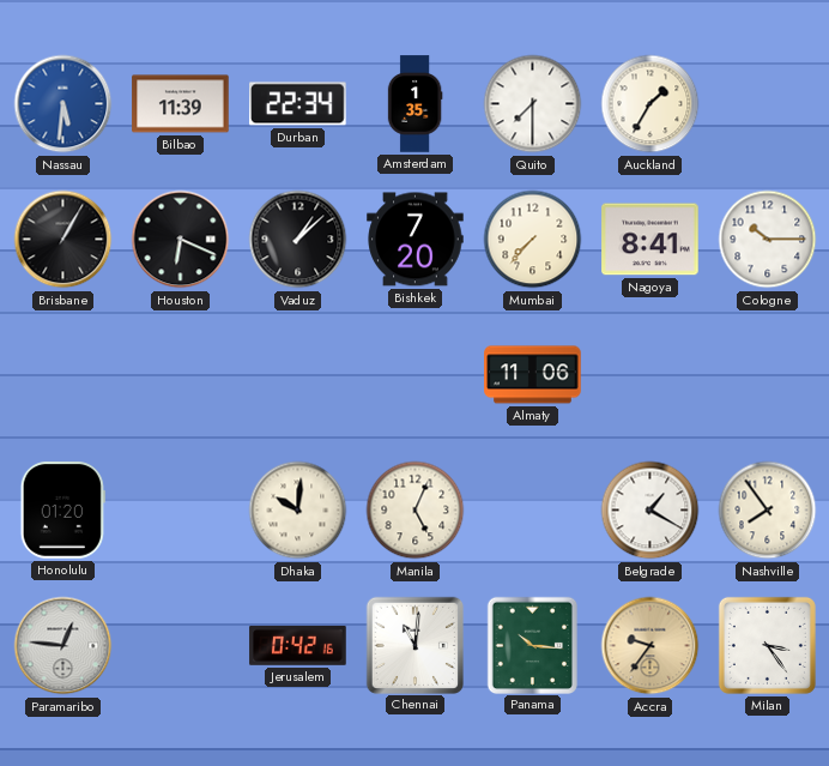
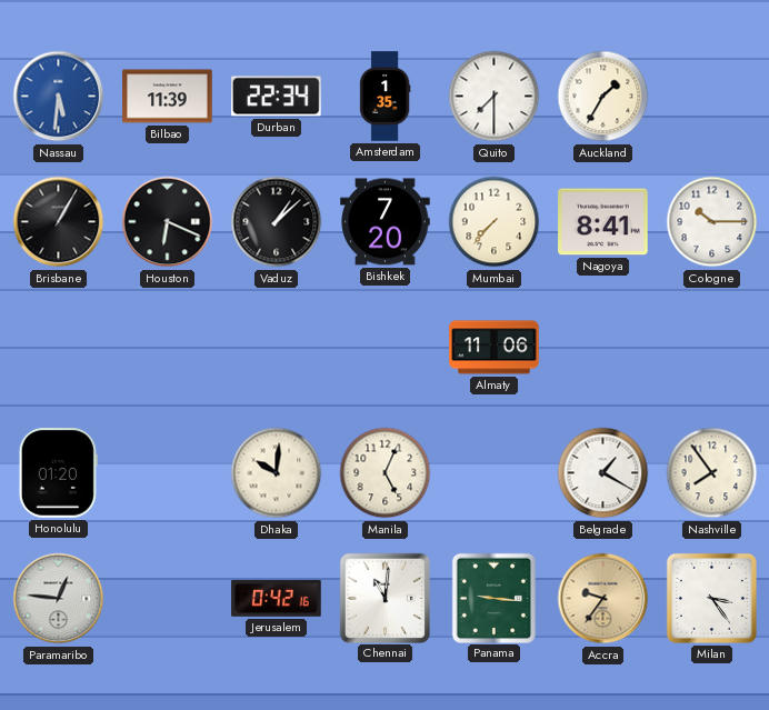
Panama: 10:16 -> 9:16
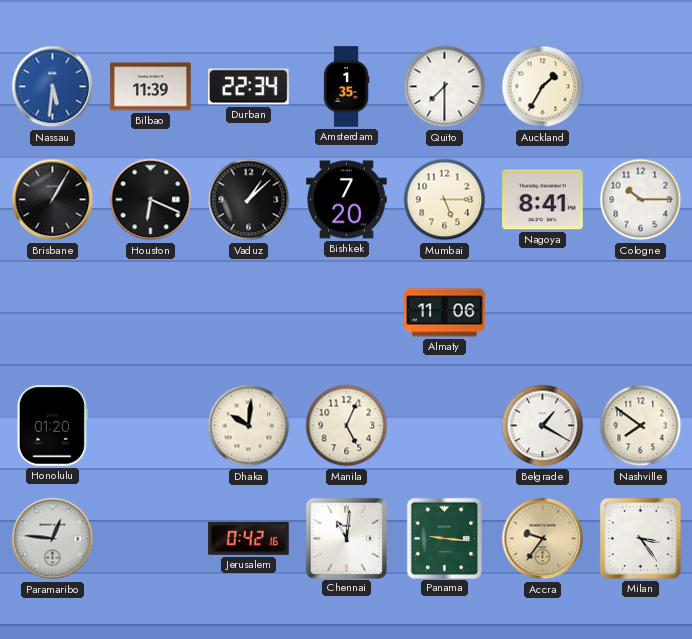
Mumbai: 7:37 -> 5:15
Nashville: 7:54 -> 7:51
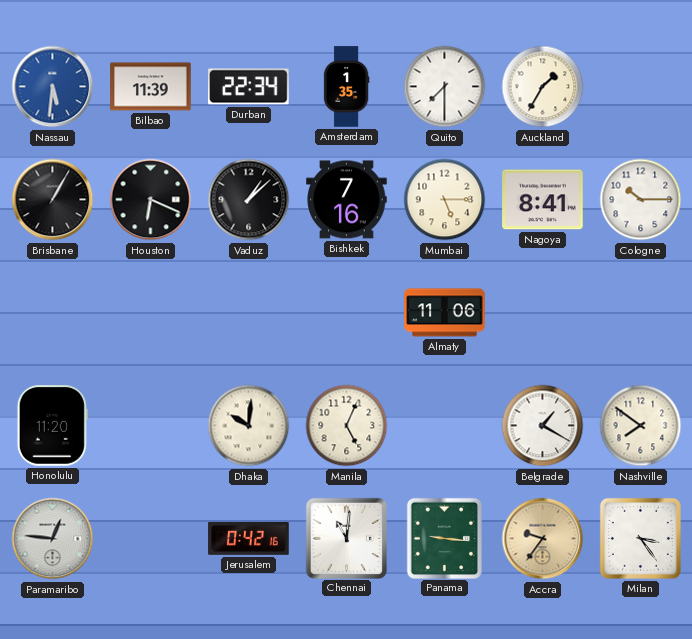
Bishkek: 7:20 -> 7:16
Honolulu: 01:20 -> 11:20
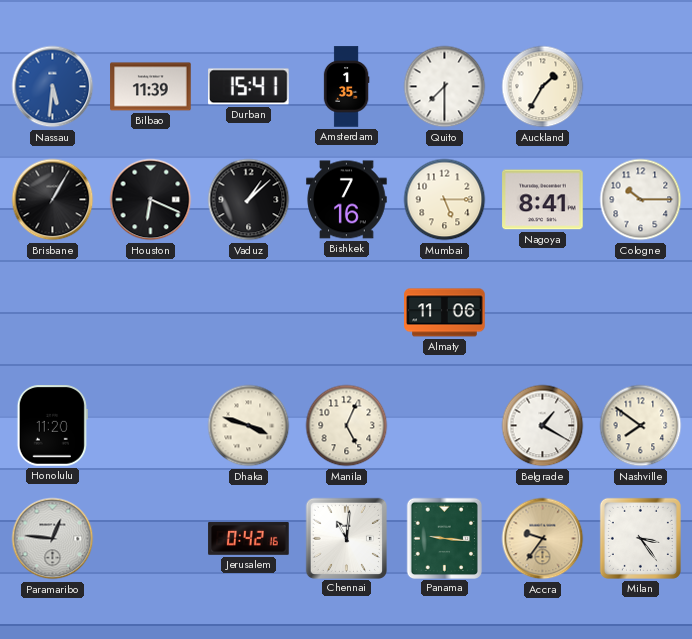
Durban: 22:34 -> 15:41
Dhaka: 10:01 -> 3:48
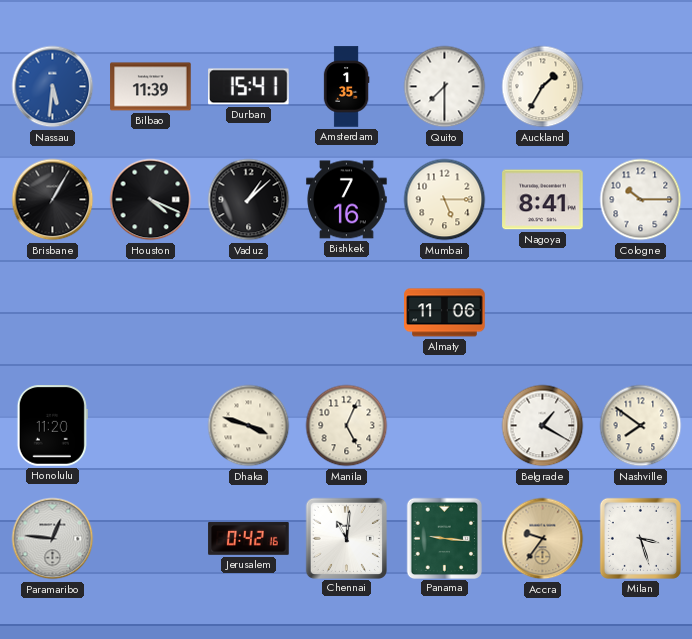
Houston: 6:19 -> 4:19
Milan: 3:24 -> 3:27
